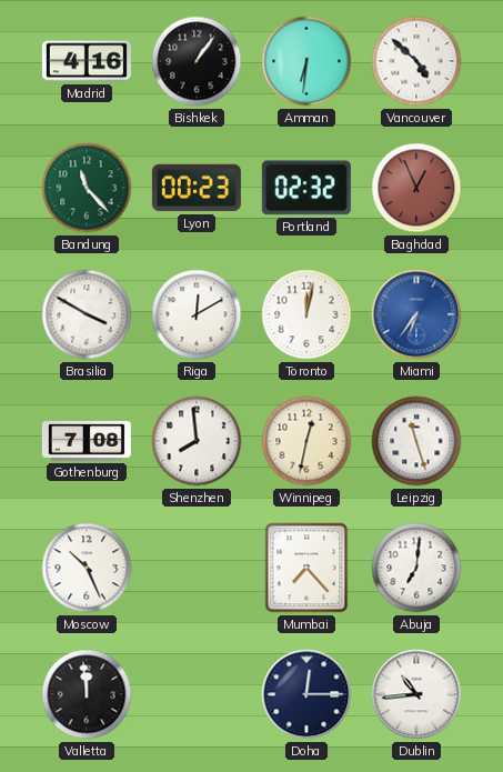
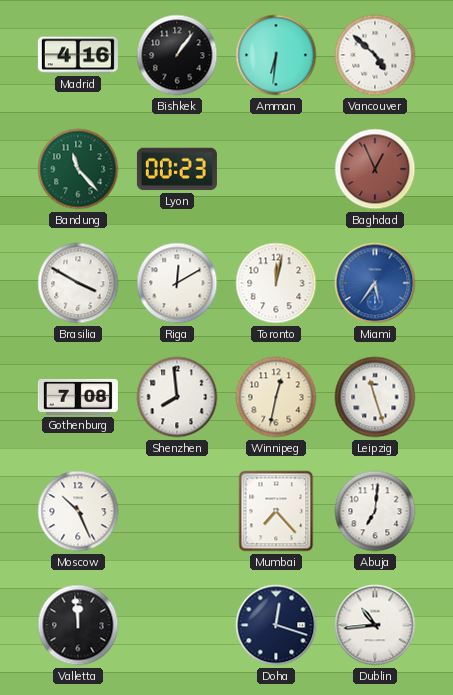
Portland: 02:32 -> none
Miami: 6:36 -> 5:36
Doha: 12:15 -> 12:18
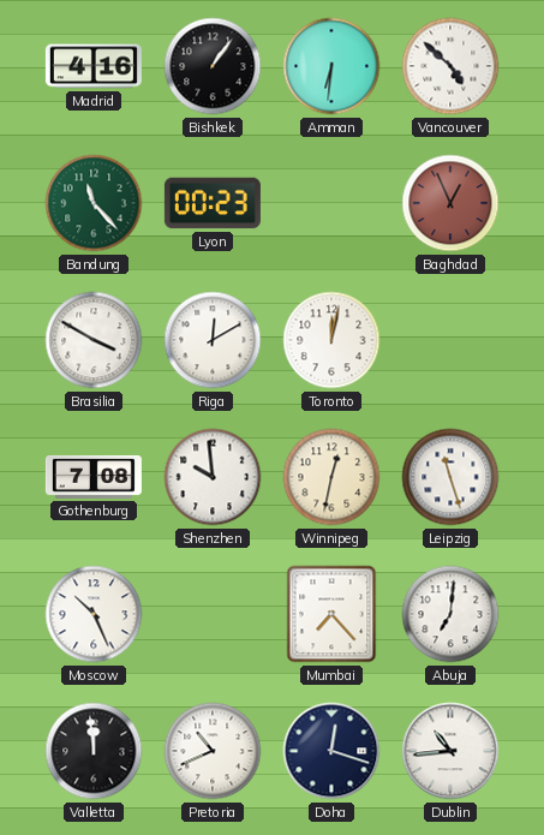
Miami: 5:36 -> none
Shenzhen: 7:59 -> 9:59
Pretoria: none -> 10:41
